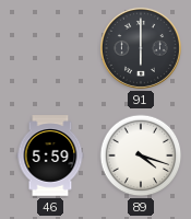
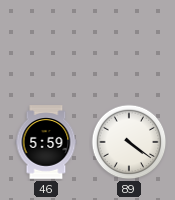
91: 6:00 -> none
89: 4:18 -> 4:21
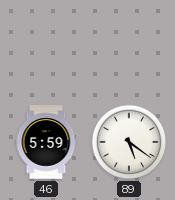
89: 4:21 -> 5:21
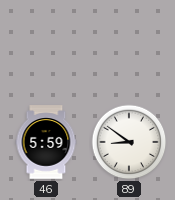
89: 5:21 -> 8:51
